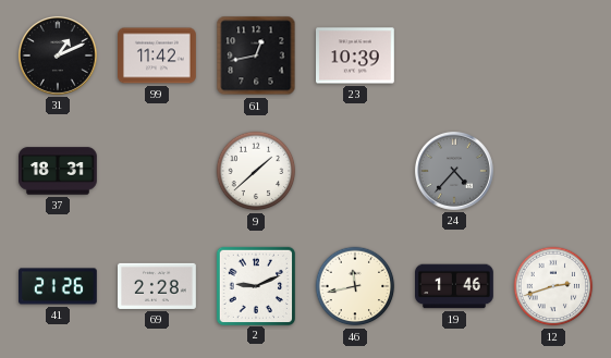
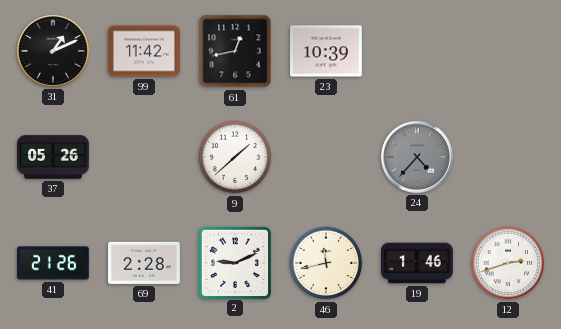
37: 18:31 -> 05:26
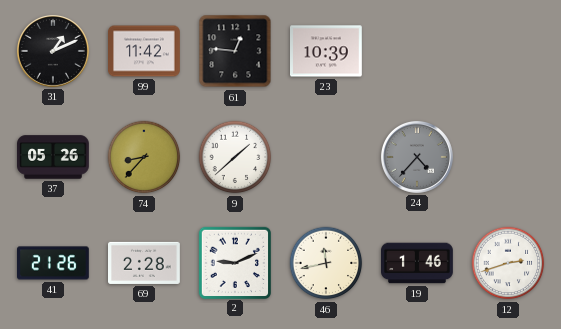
61: 12:43 -> 12:46
74: none -> 8:37
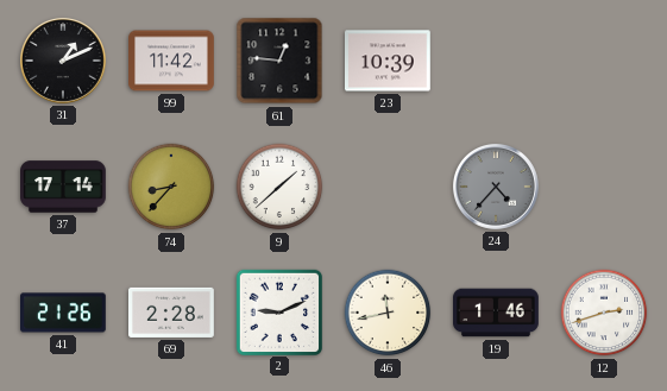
37: 05:26 -> 17:14
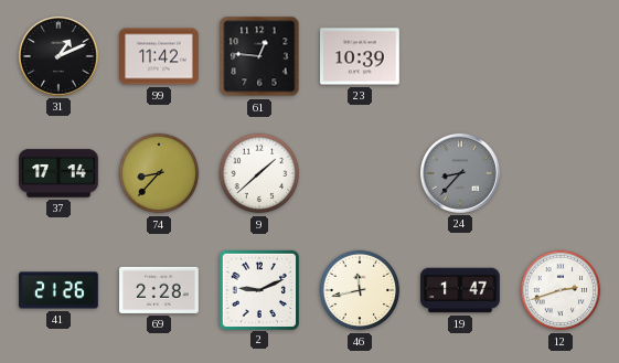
24: 4:37 -> 8:37
19: 1:46 -> 1:47
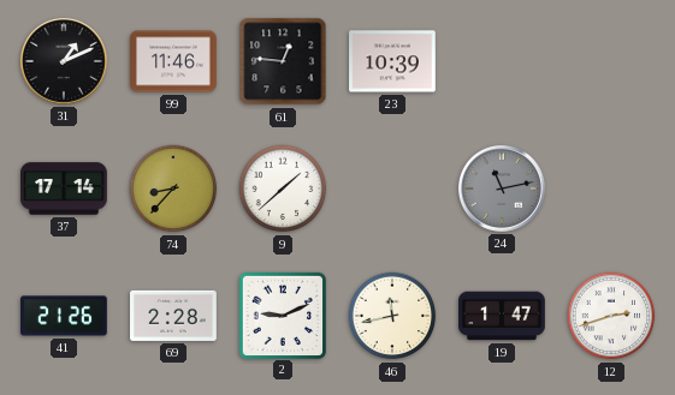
99: 11:42 -> 11:46
24: 8:37 -> 11:13
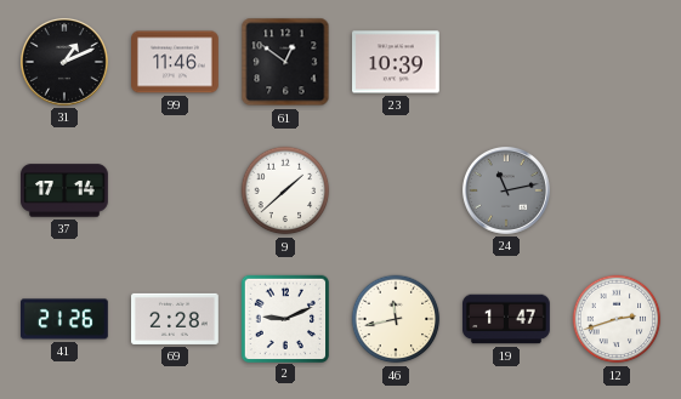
61: 12:46 -> 12:51
74: 8:37 -> none
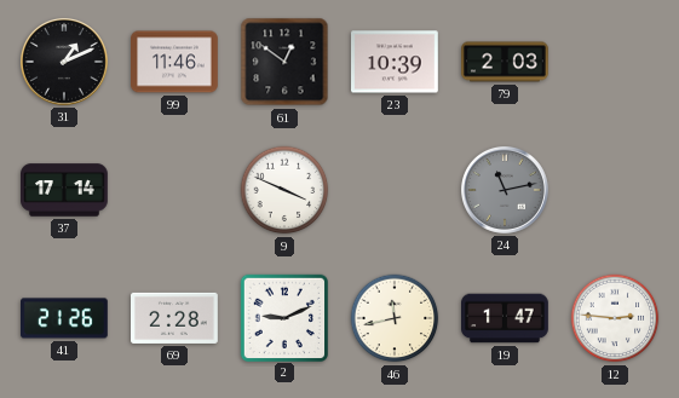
79: none -> 2:03
9: 1:38 -> 3:49
12: 2:42 -> 2:46
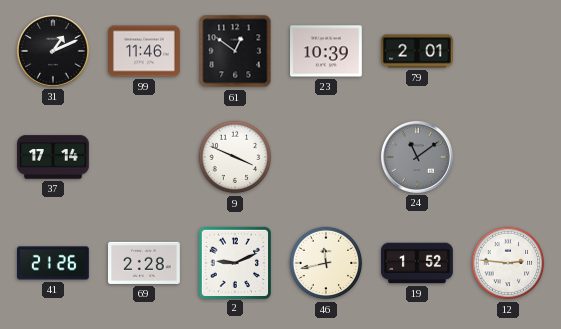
79: 2:03 -> 2:01
24: 11:13 -> 11:09
19: 1:47 -> 1:52
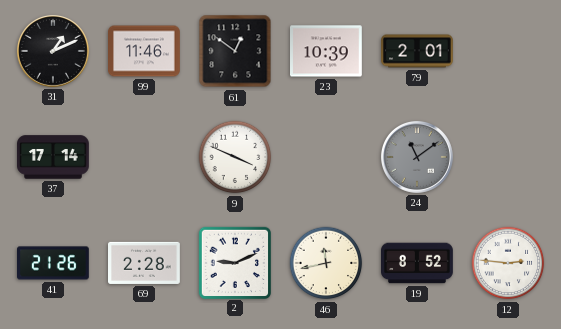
19: 1:52 -> 8:52
